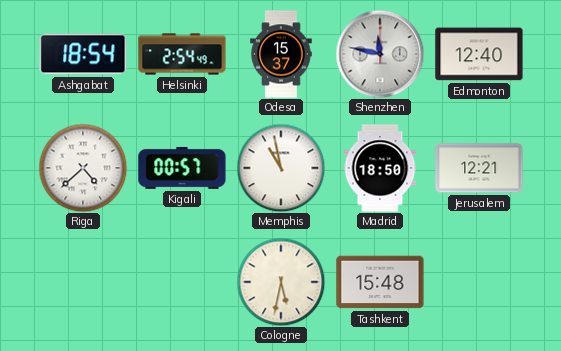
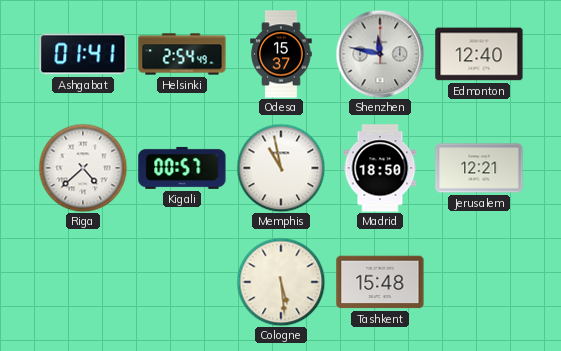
Ashgabat: 18:54 -> 01:41
Cologne: 5:32 -> 5:29
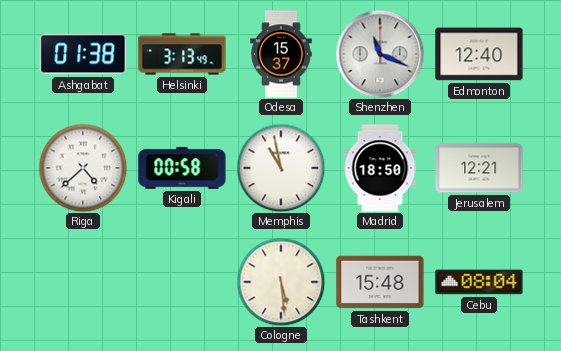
Ashgabat: 01:41 -> 01:38
Helsinki: 2:54 -> 3:13
Shenzhen: 11:47 -> 11:19
Kigali: 00:57 -> 00:58
Cebu: none -> 08:04
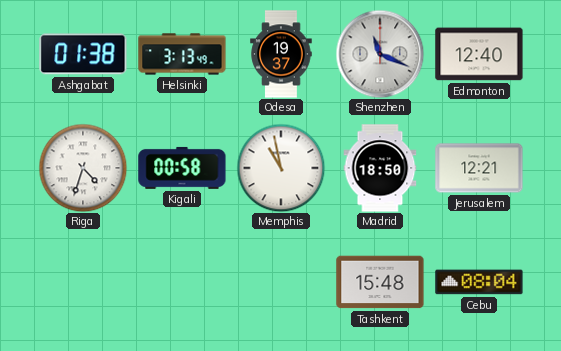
Odesa: 15:37 -> 19:37
Riga: 4:38 -> 4:33
Cologne: 5:29 -> none
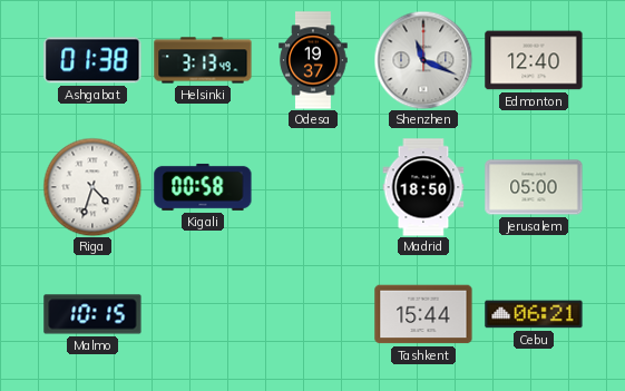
Memphis: 10:58 -> none
Jerusalem: 12:21 -> 05:00
Malmo: none -> 10:15
Tashkent: 15:48 -> 15:44
Cebu: 08:04 -> 06:21
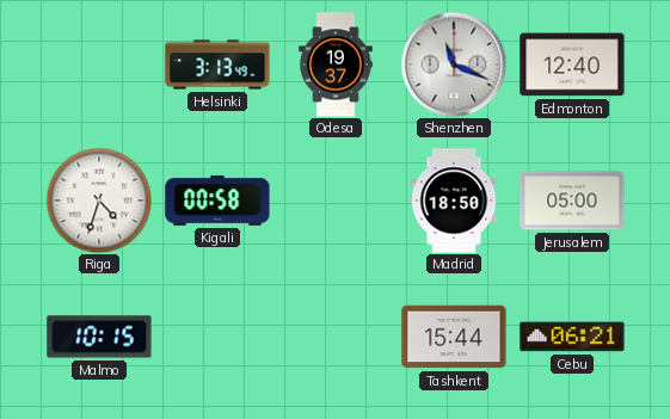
Ashgabat: 01:38 -> none
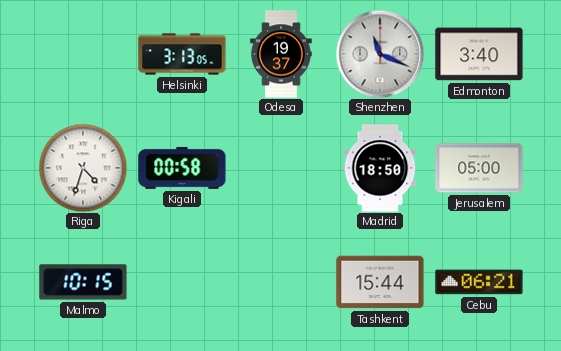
Helsinki: 3:13:49 -> 3:13:05
Edmonton: 12:40 -> 3:40
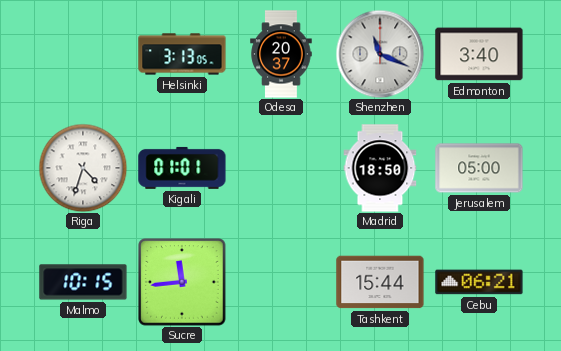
Odesa: 19:37 -> 20:37
Kigali: 00:58 -> 01:01
Sucre: none -> 11:44
